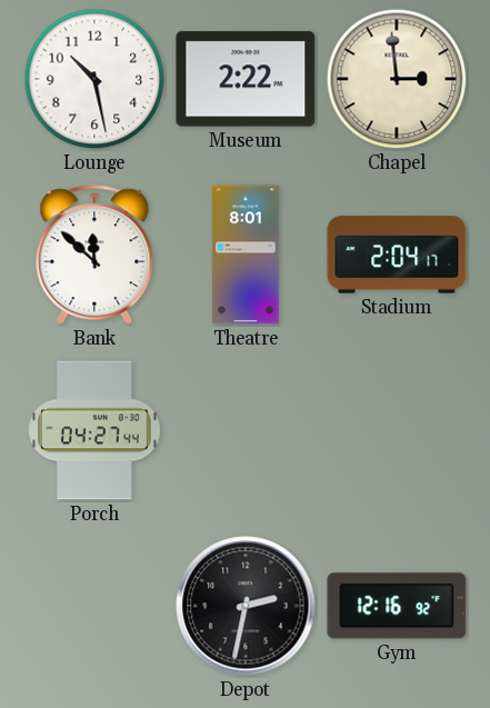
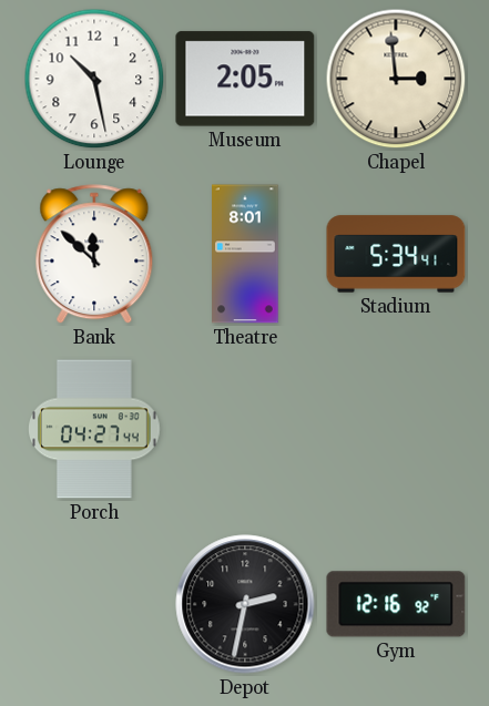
Museum: 2:22 -> 2:05
Stadium: 2:04 -> 5:34
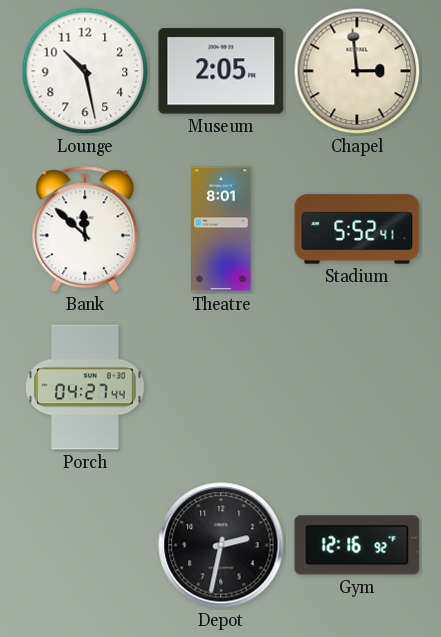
Stadium: 5:34 -> 5:52
